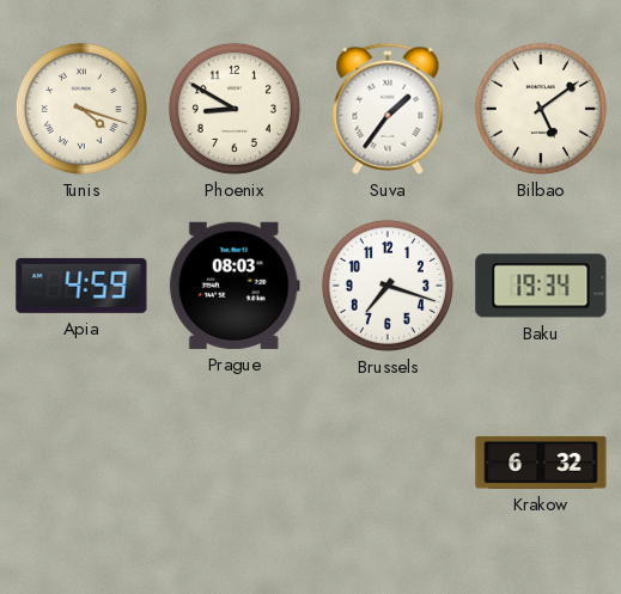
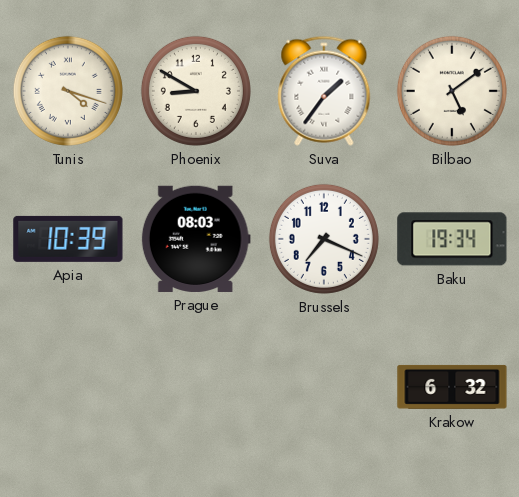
Apia: 4:59 -> 10:39
Brussels: 7:18 -> 7:19
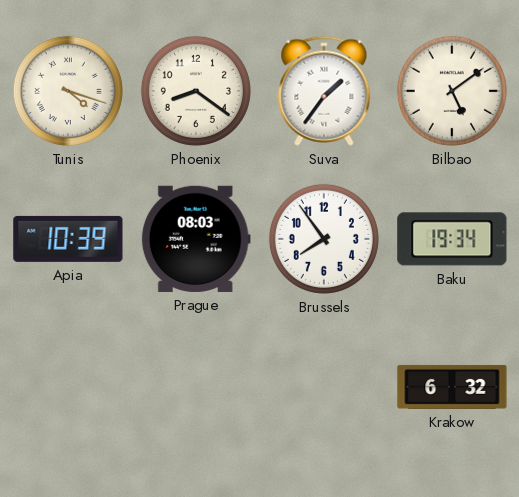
Phoenix: 8:50 -> 8:21
Brussels: 7:19 -> 7:54
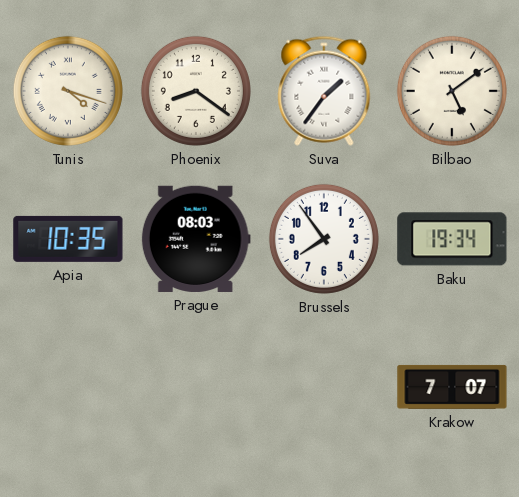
Apia: 10:39 -> 10:35
Krakow: 6:32 -> 7:07
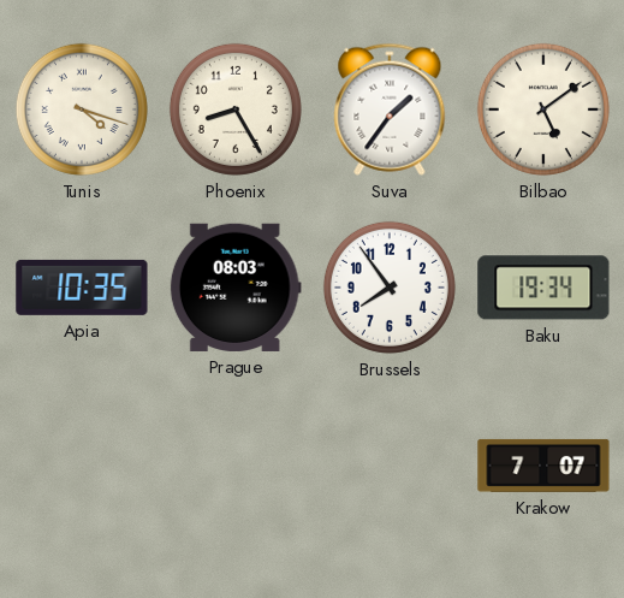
Phoenix: 8:21 -> 8:25
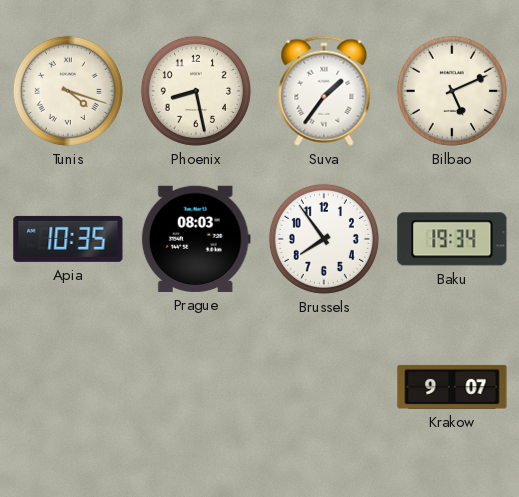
Phoenix: 8:25 -> 8:28
Bilbao: 5:09 -> 5:11
Krakow: 7:07 -> 9:07
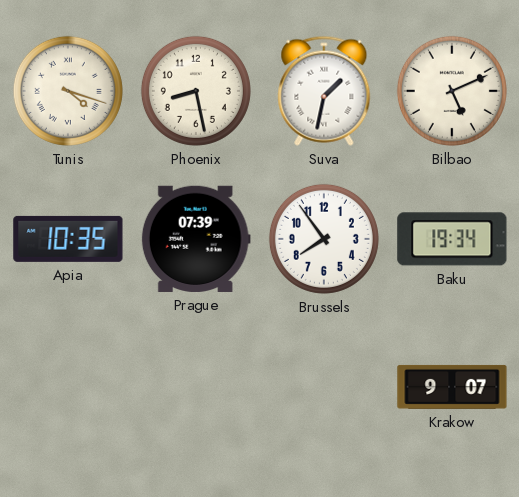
Suva: 1:36 -> 1:32
Prague: 08:03 -> 07:39
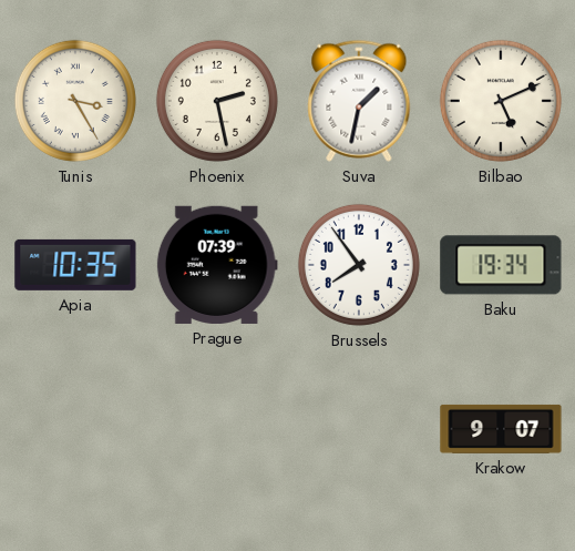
Tunis: 4:18 -> 3:25
Phoenix: 8:28 -> 2:28
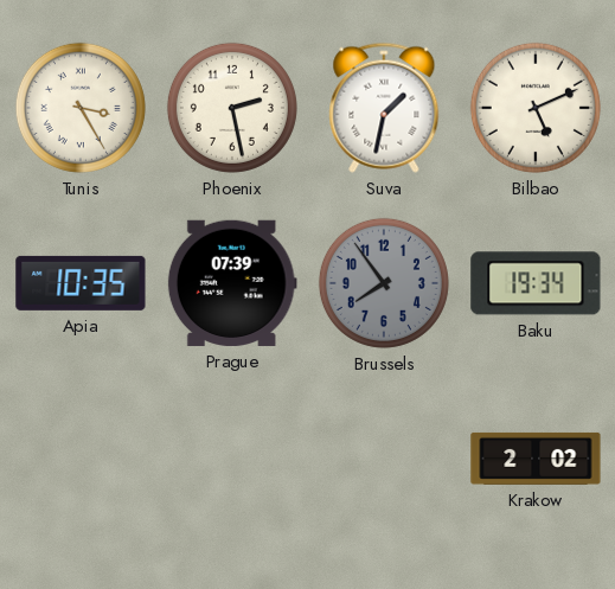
Brussels dial: white -> grey
Krakow: 9:07 -> 2:02
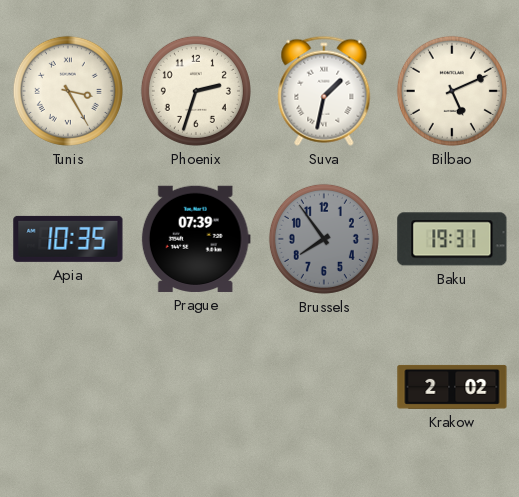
Phoenix: 2:28 -> 2:33
Baku: 19:34 -> 19:31
